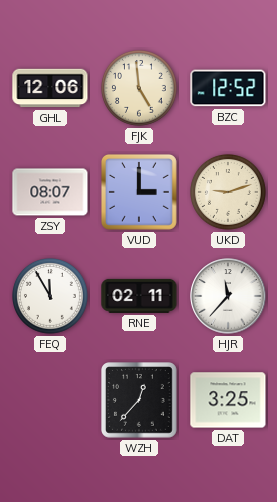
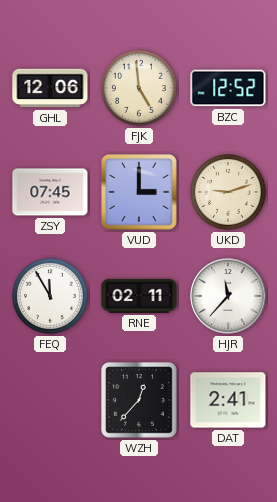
ZSY: 08:07 -> 07:45
DAT: 3:25 -> 2:41
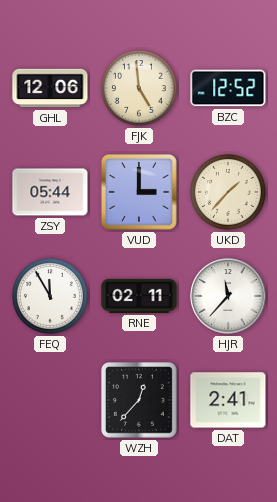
ZSY: 07:45 -> 05:44
UKD: 9:12 -> 1:37
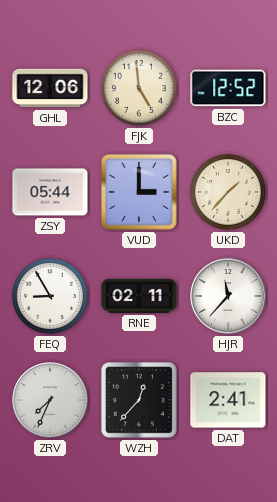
FEQ: 11:55 -> 8:55
ZRV: none -> 7:34
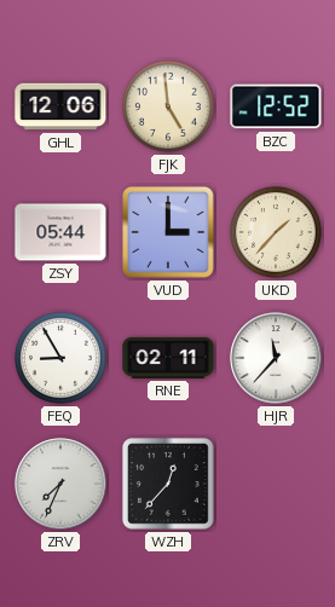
DAT: 2:41 -> none
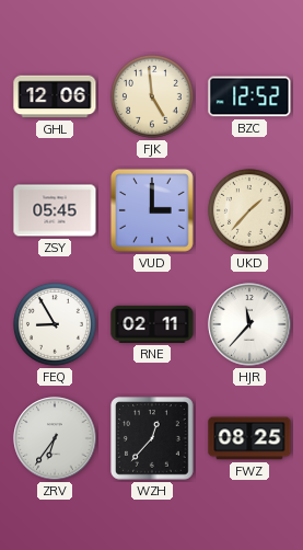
ZSY: 05:44 -> 05:45
ZRV: 7:34 -> 6:36
FWZ: none -> 08:25
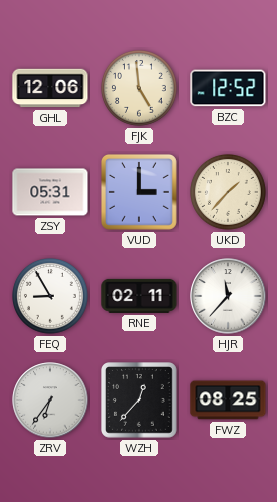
ZSY: 05:45 -> 05:31
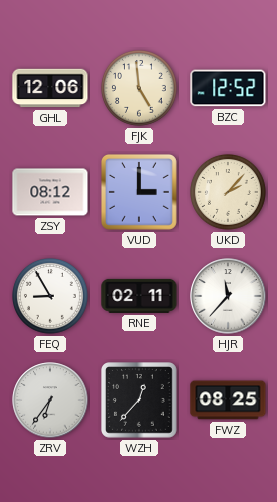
ZSY: 05:31 -> 08:12
UKD: 1:37 -> 2:07
